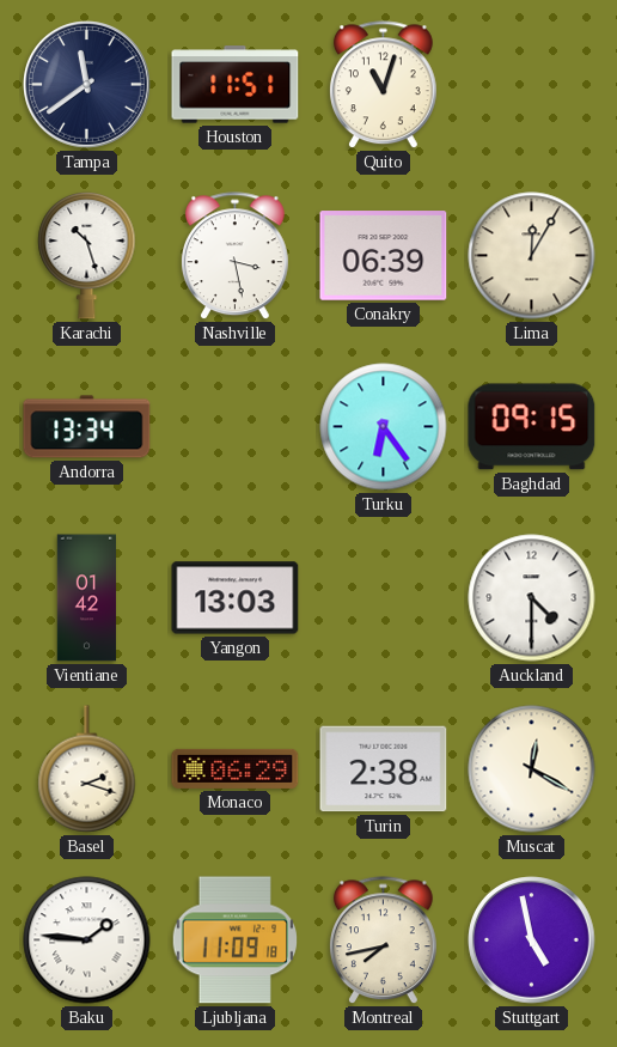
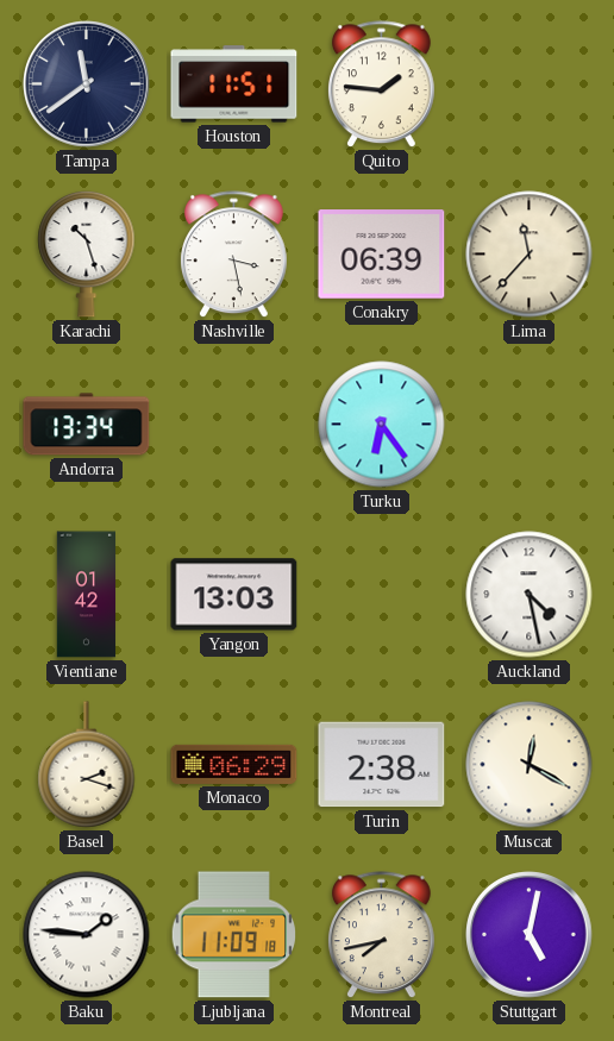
Quito: 11:03 -> 1:46
Lima: 12:05 -> 11:37
Baghdad: 09:15 -> none
Auckland: 4:30 -> 4:28
Stuttgart: 4:58 -> 5:02
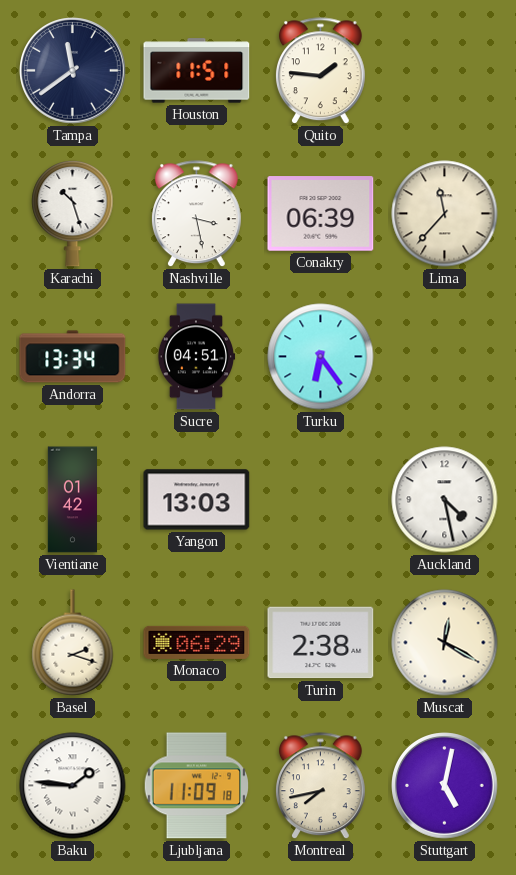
Sucre: none -> 04:51
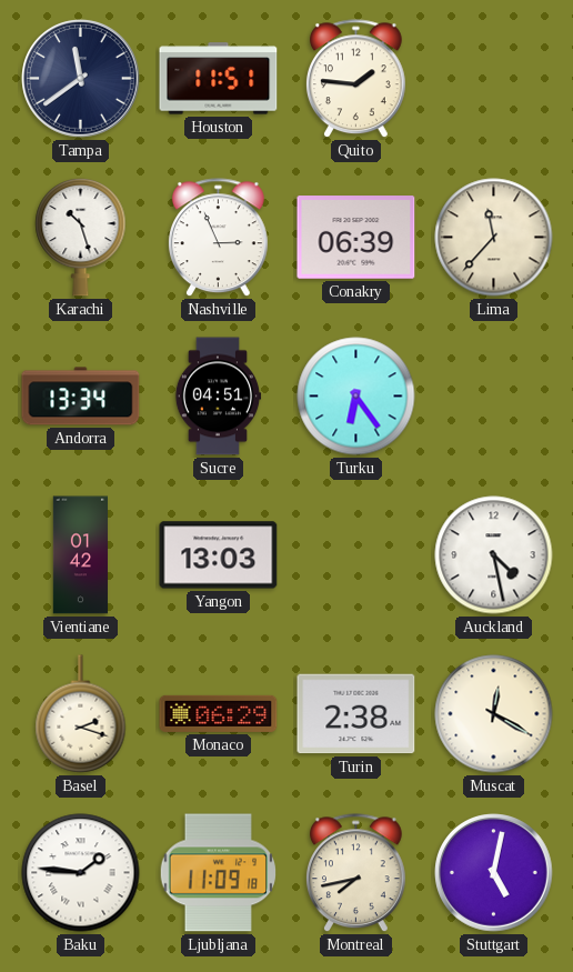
Nashville: 3:28 -> 2:56
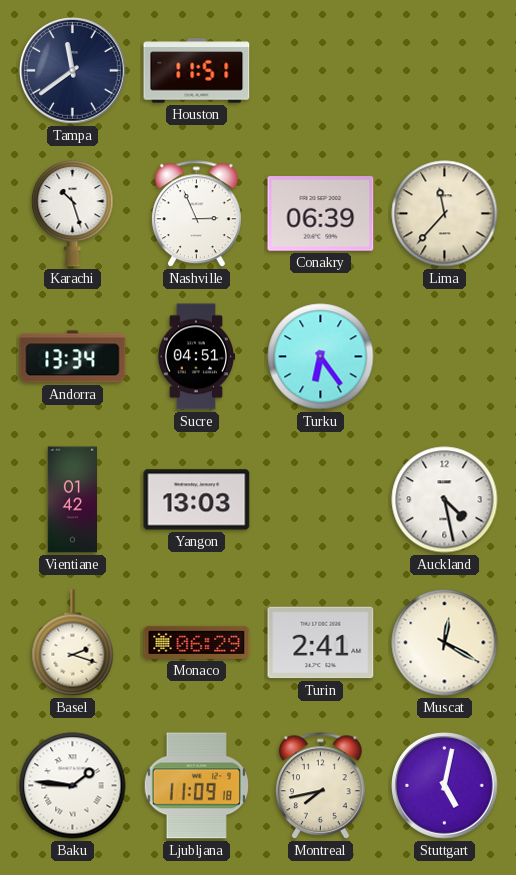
Quito: 1:46 -> none
Turin: 2:38 -> 2:41
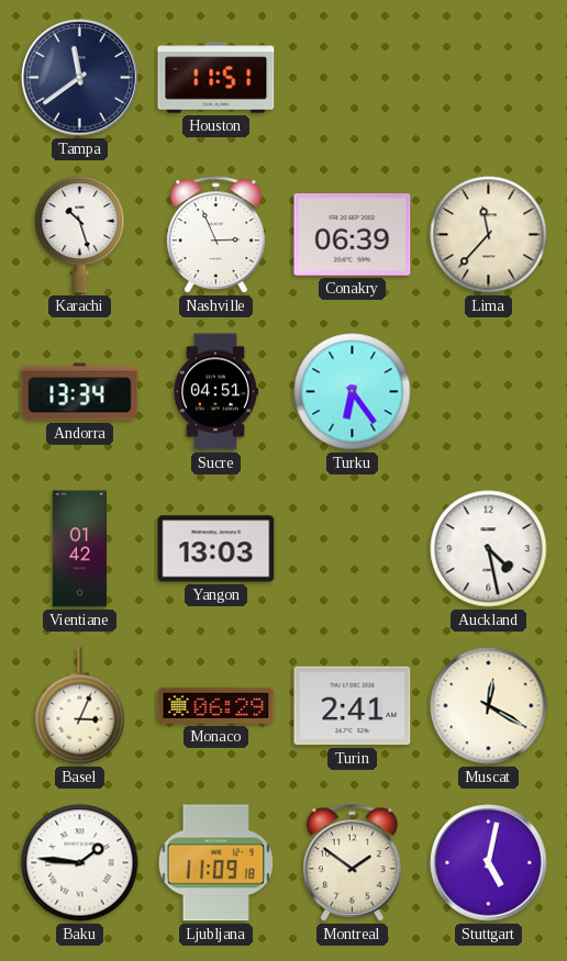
Basel: 2:18 -> 3:04
Montreal: 7:43 -> 1:51
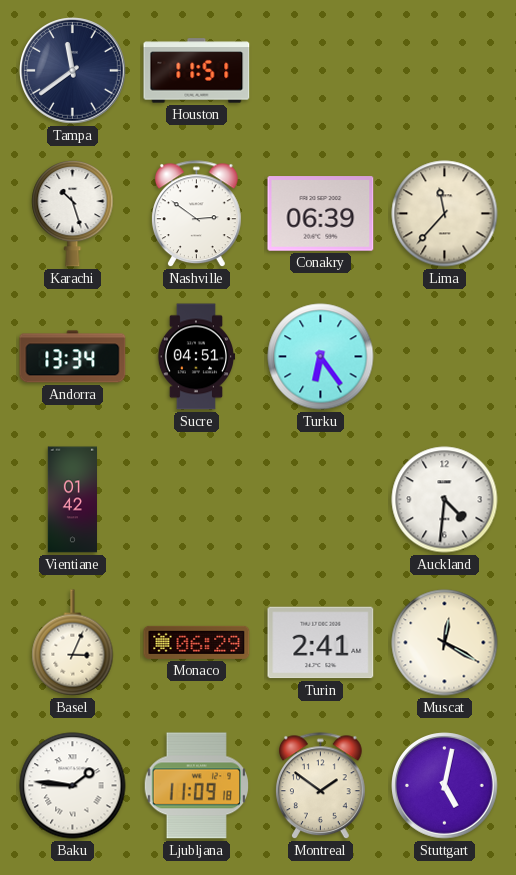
Nashville: 2:56 -> 2:51
Yangon: 13:03 -> none
Auckland: 4:28 -> 4:31
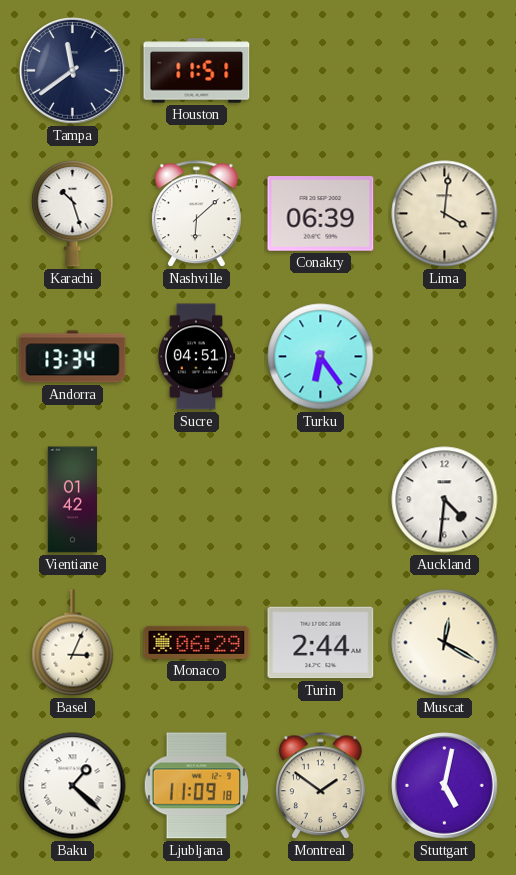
Nashville: 2:51 -> 6:08
Lima: 11:37 -> 4:01
Turin: 2:41 -> 2:44
Baku: 1:46 -> 1:22
